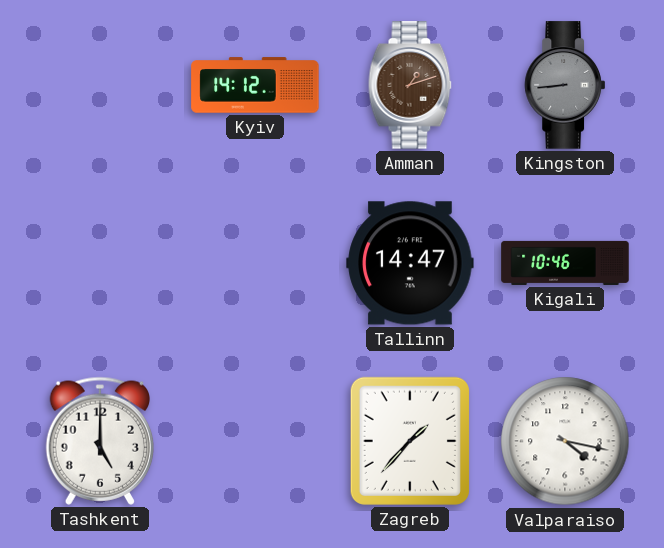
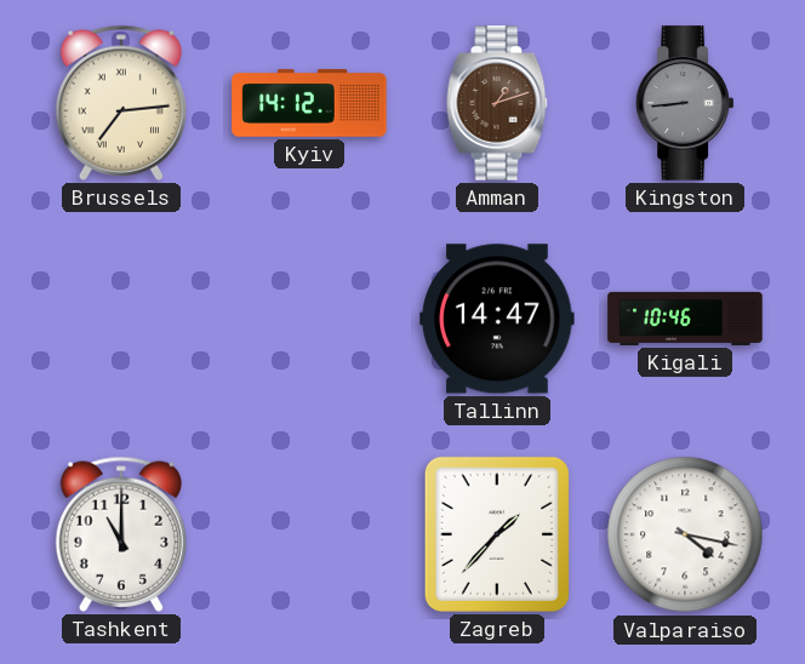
Brussels: none -> 7:14
Tashkent: 5:00 -> 11:00
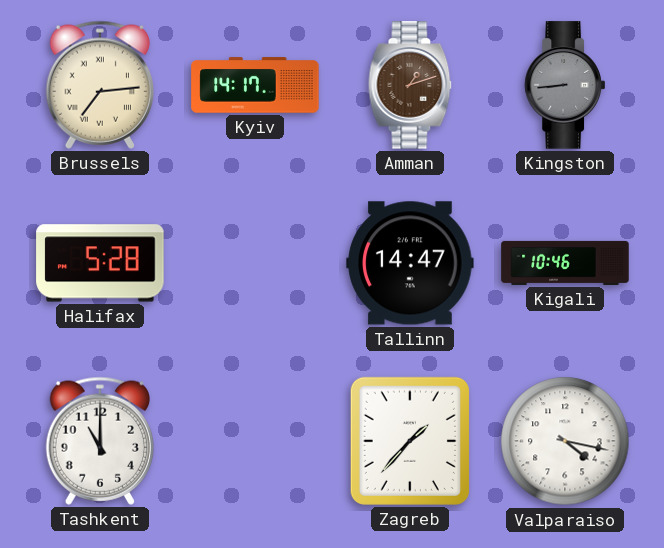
Kyiv: 14:12 -> 14:17
Halifax: none -> 5:28
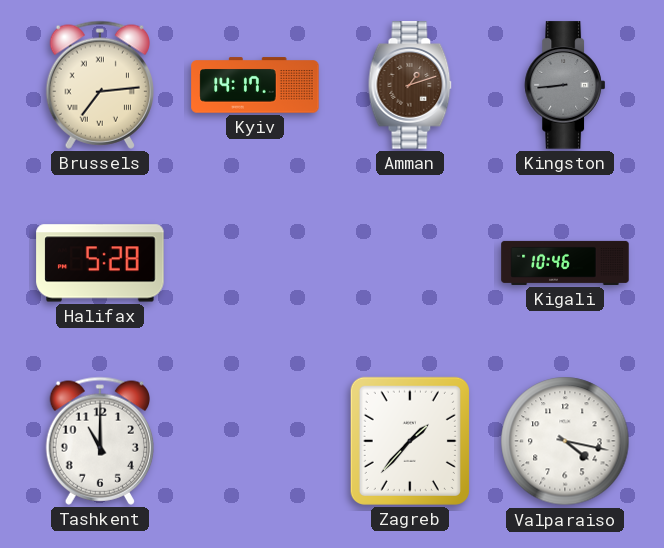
Tallinn: 14:47 -> none
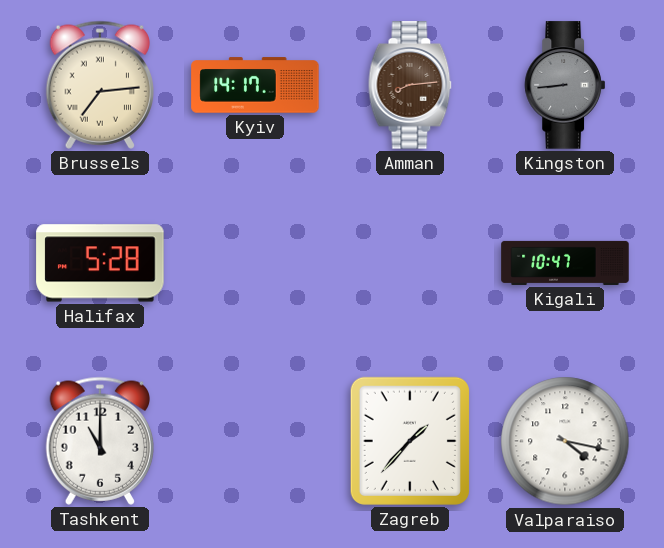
Amman: 1:12 -> 8:14
Kigali: 10:46 -> 10:47
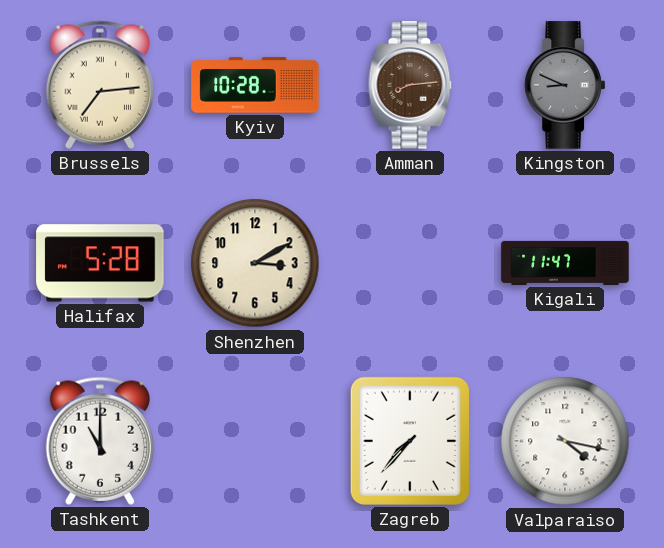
Kyiv: 14:17 -> 10:28
Kingston: 8:44 -> 8:49
Shenzhen: none -> 3:10
Kigali: 10:47 -> 11:47
Zagreb: 1:37 -> 7:37
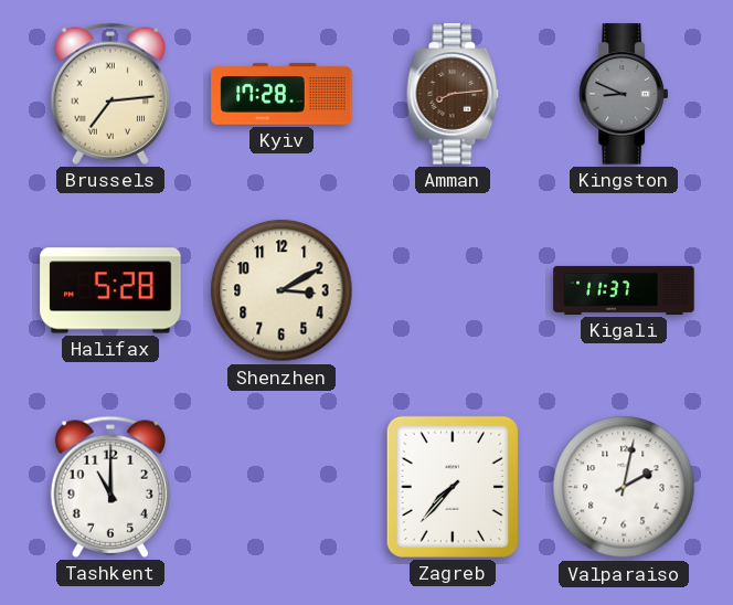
Kyiv: 10:28 -> 17:28
Kigali: 11:47 -> 11:37
Valparaiso: 4:17 -> 2:02
